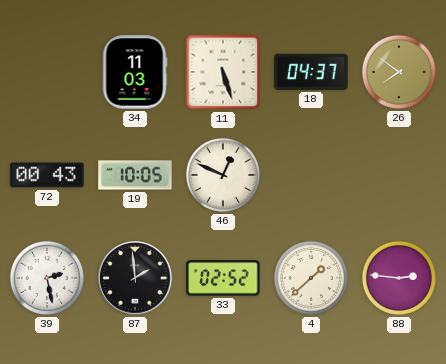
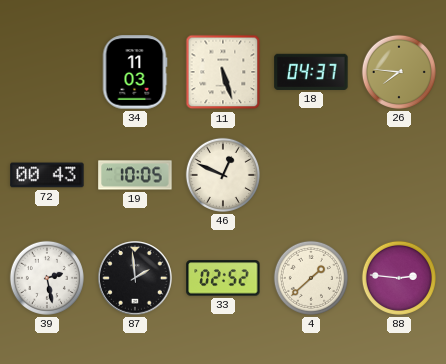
26: 7:51 -> 7:46
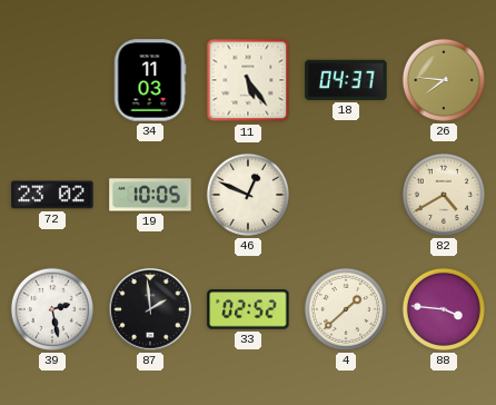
11: 5:27 -> 5:24
72: 00:43 -> 23:02
82: none -> 4:40
88: 2:46 -> 3:46
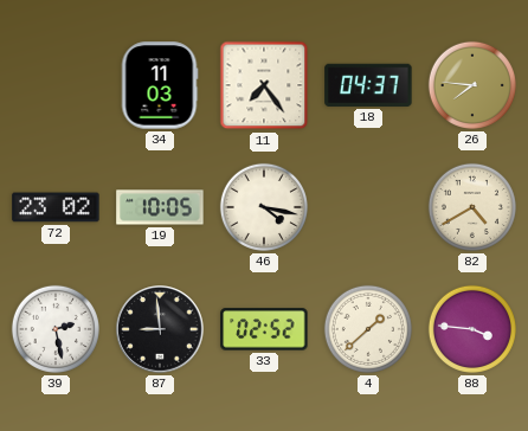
11: 5:24 -> 7:24
46: 12:49 -> 4:17
87: 1:59 -> 8:59
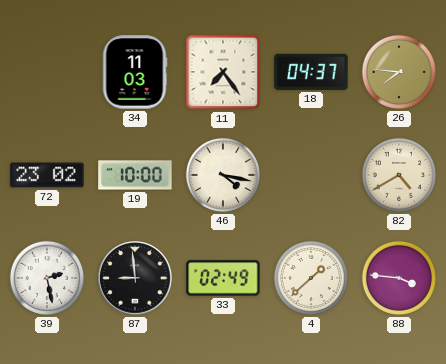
19: 10:05 -> 10:00
33: 02:52 -> 02:49
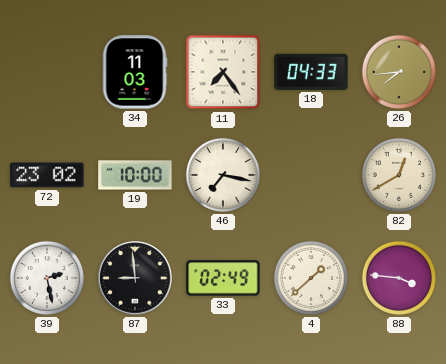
18: 04:37 -> 04:33
26: 7:46 -> 7:44
46: 4:17 -> 7:17
82: 4:40 -> 12:40
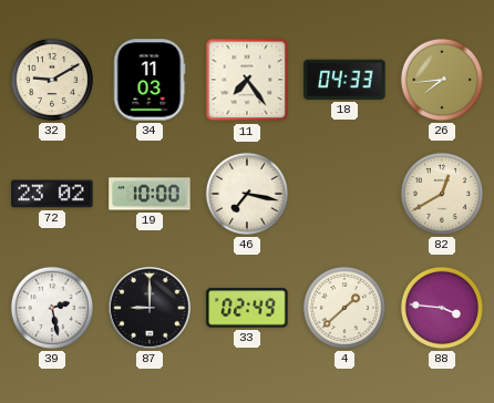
32: none -> 9:10
87: 8:59 -> 9:00
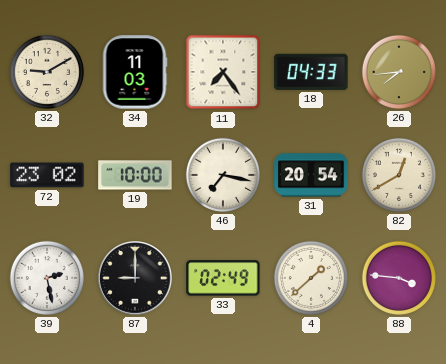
31: none -> 20:54
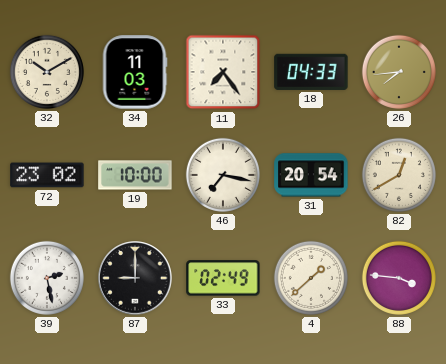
32: 9:10 -> 10:10
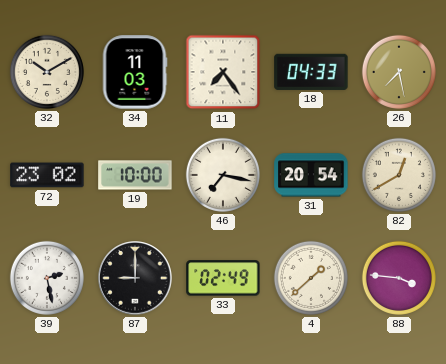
26: 7:44 -> 7:28
